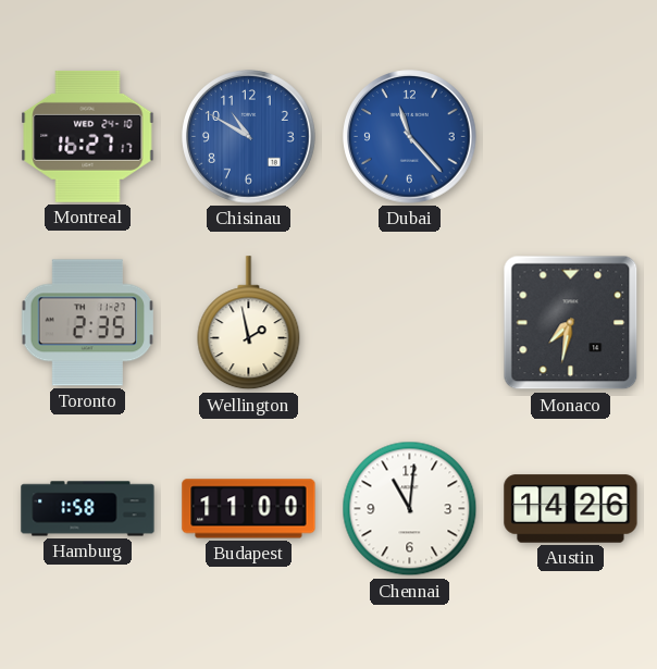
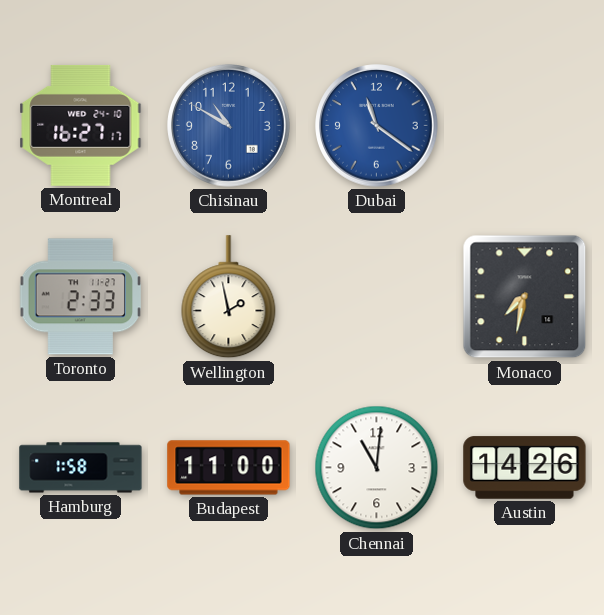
Dubai: 11:23 -> 11:21
Toronto: 2:35 -> 2:33
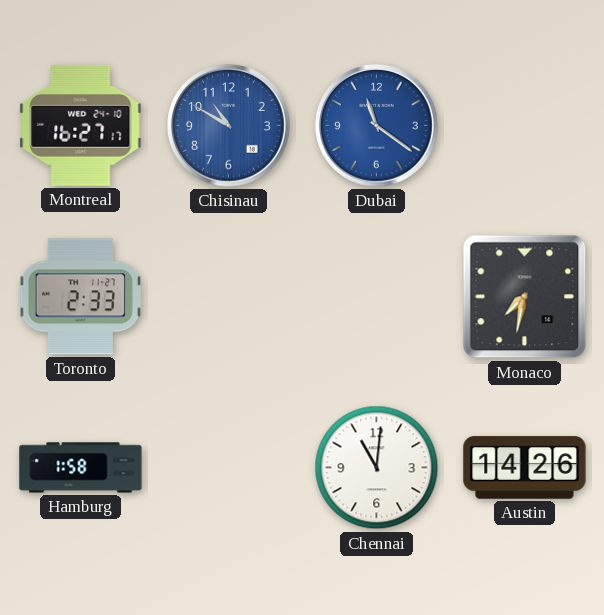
Wellington: 1:58 -> none
Budapest: 11:00 -> none
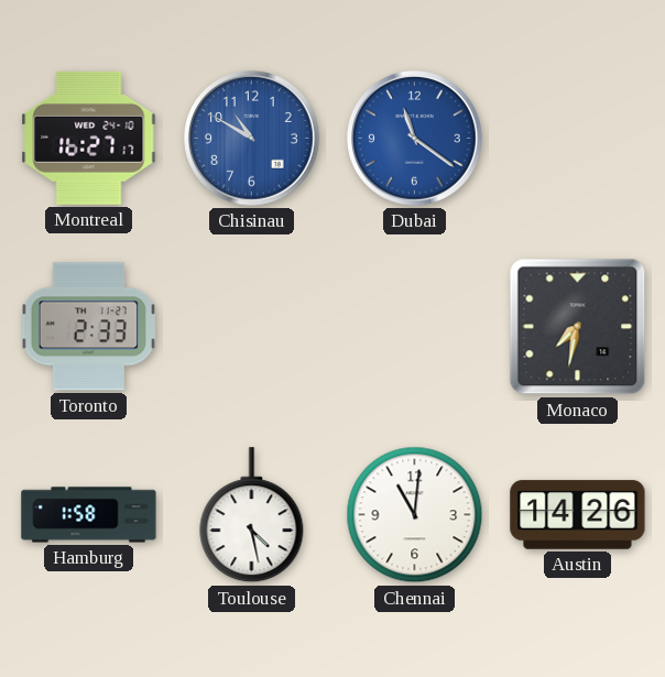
Toulouse: none -> 4:28
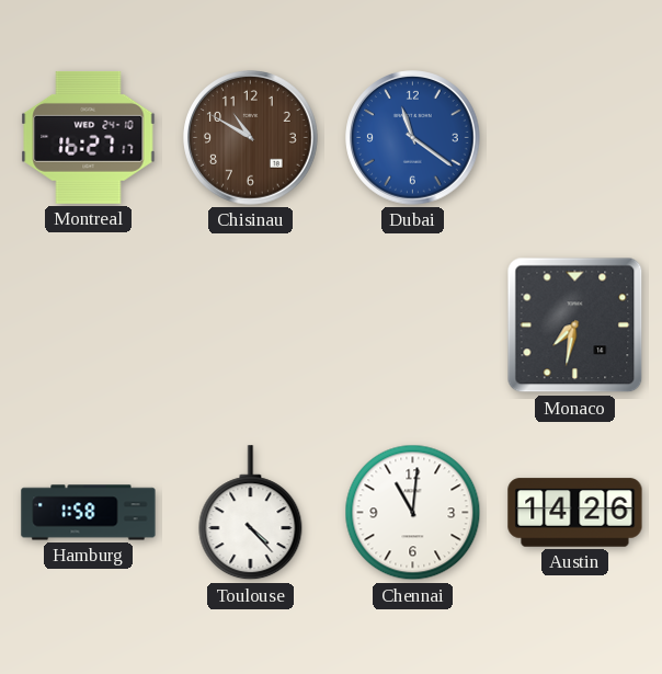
Chisinau dial: blue -> brown
Toronto: 2:33 -> none
Toulouse: 4:28 -> 4:23
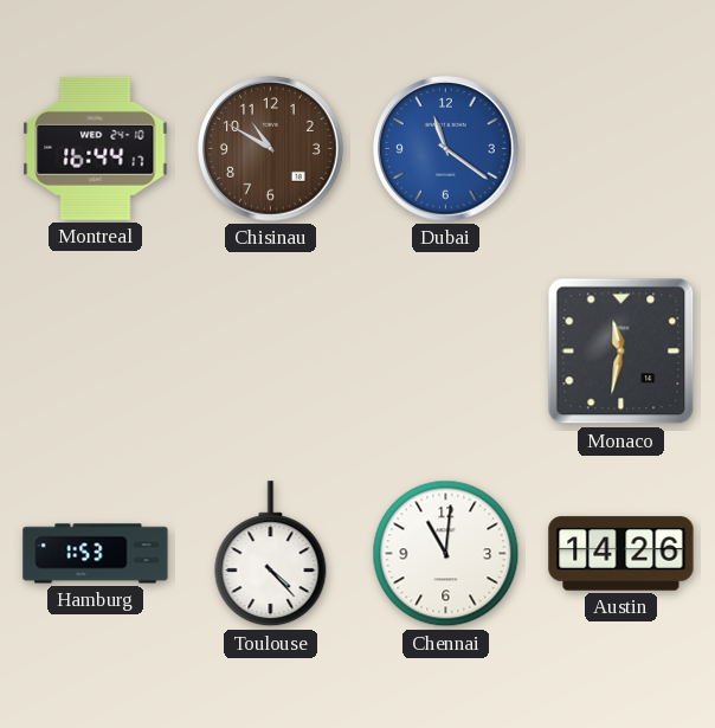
Montreal: 16:27 -> 16:44
Monaco: 7:32 -> 11:32
Hamburg: 1:58 -> 1:53
